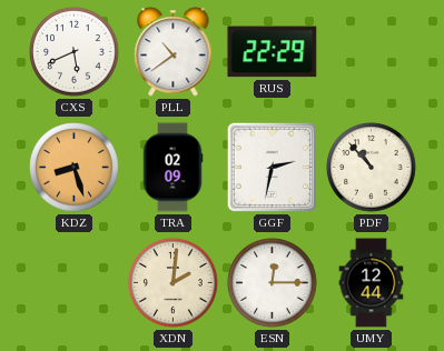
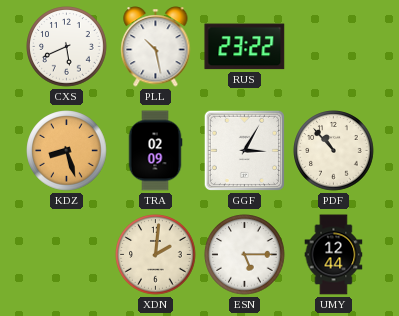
PLL: 10:39 -> 10:28
RUS: 22:29 -> 23:22
GGF: 2:32 -> 3:05
ESN: 12:15 -> 5:15
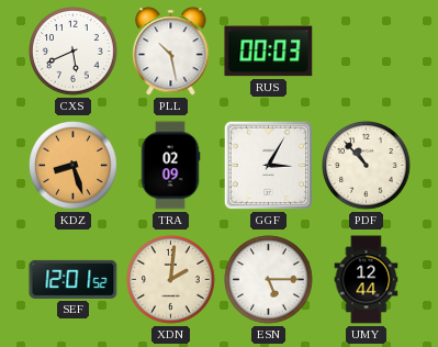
RUS: 23:22 -> 00:03
SEF: none -> 12:01
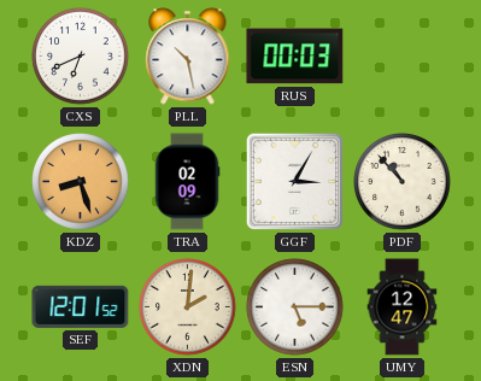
CXS: 5:41 -> 6:41
UMY: 12:44 -> 12:47
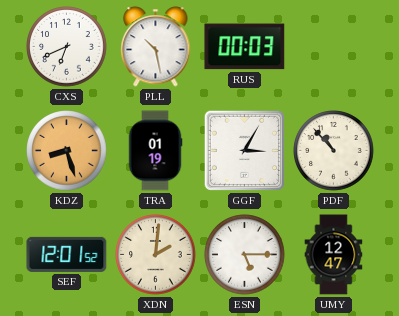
TRA: 02:09 -> 01:19
